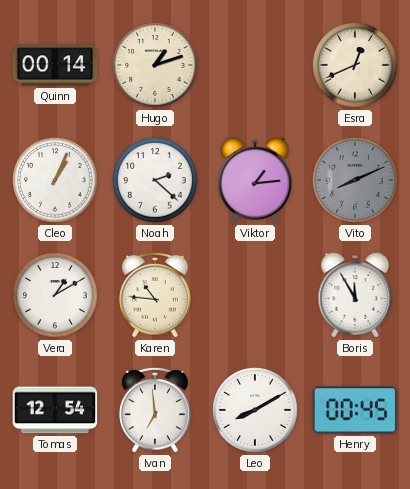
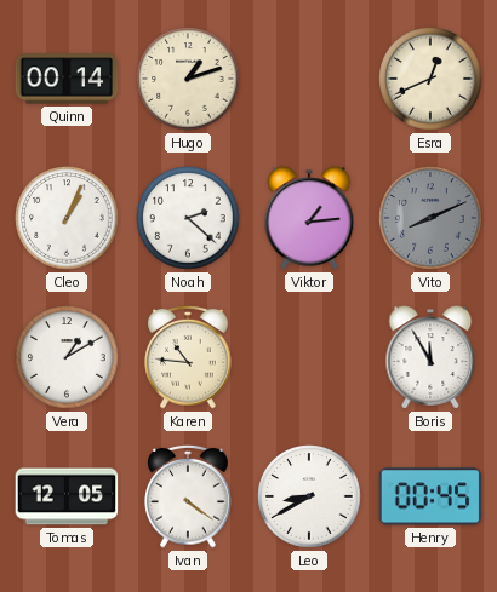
Tomas: 12:54 -> 12:05
Ivan: 6:59 -> 4:21
Leo: 8:10 -> 8:40
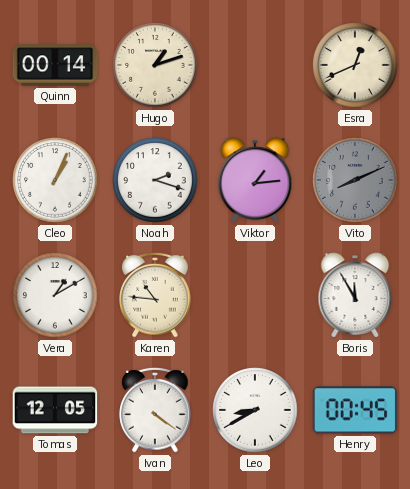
Noah: 2:22 -> 2:18
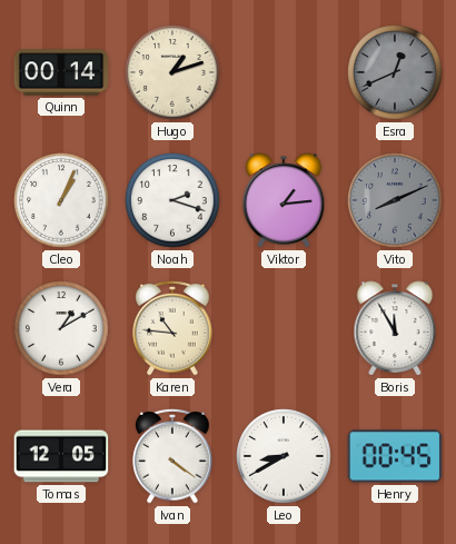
Esra dial: cream -> grey
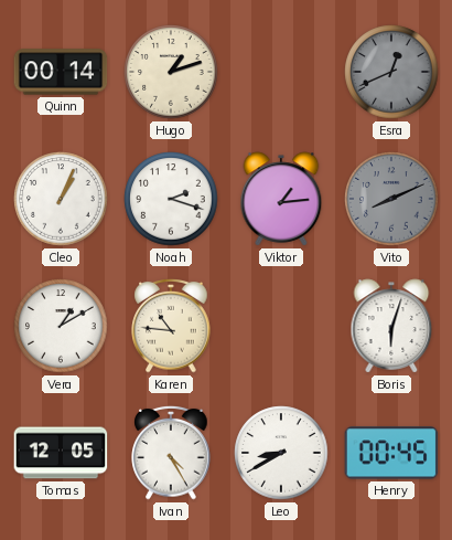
Boris: 11:55 -> 6:03
Ivan: 4:21 -> 4:25
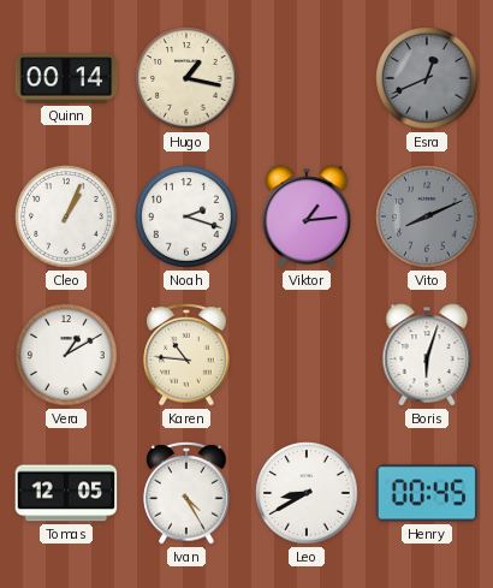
Hugo: 1:12 -> 1:17
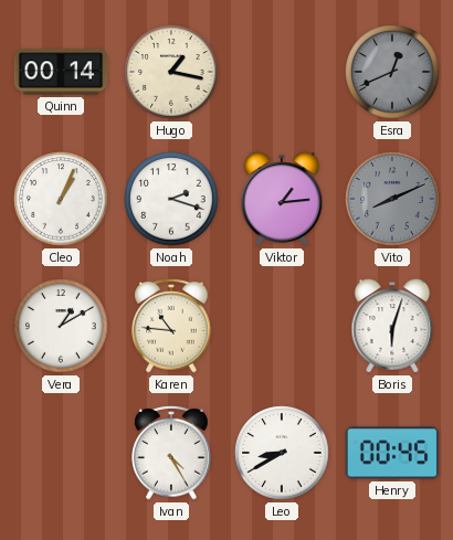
Tomas: 12:05 -> none
